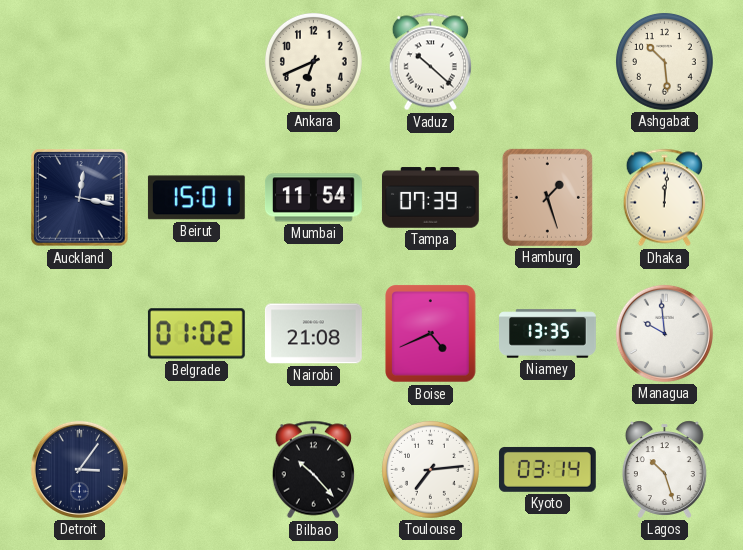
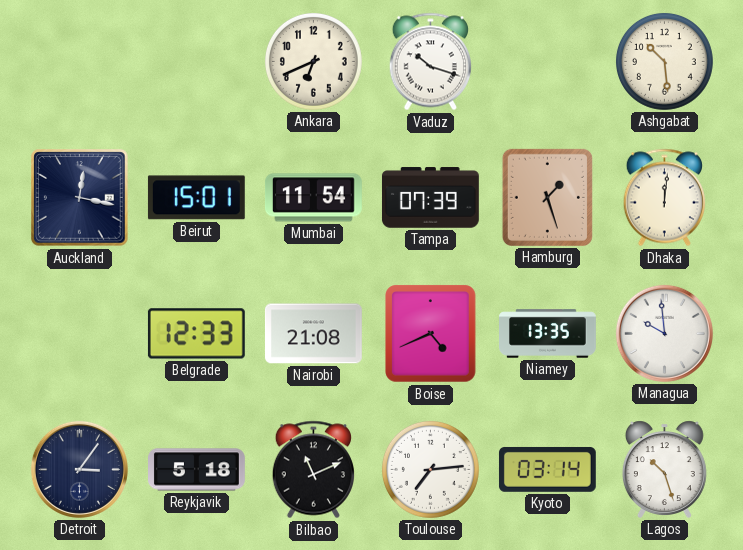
Vaduz: 10:22 -> 10:18
Belgrade: 01:02 -> 12:33
Reykjavik: none -> 5:18
Bilbao: 10:23 -> 11:11
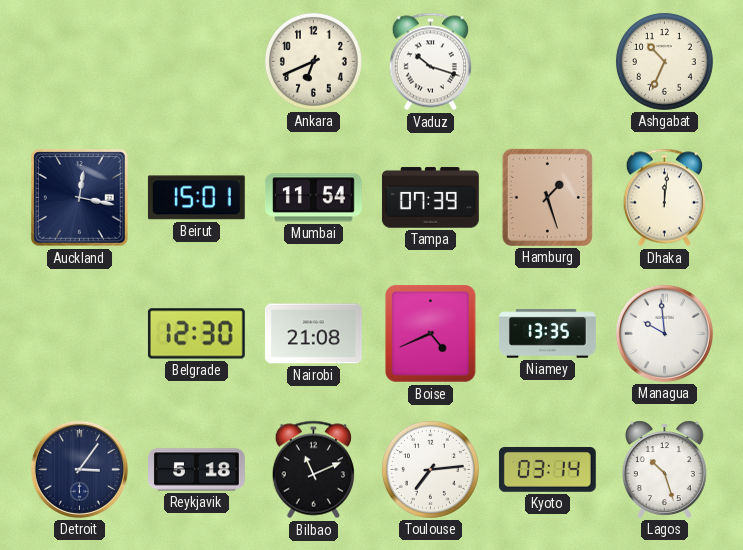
Ashgabat: 10:29 -> 10:34
Belgrade: 12:33 -> 12:30
